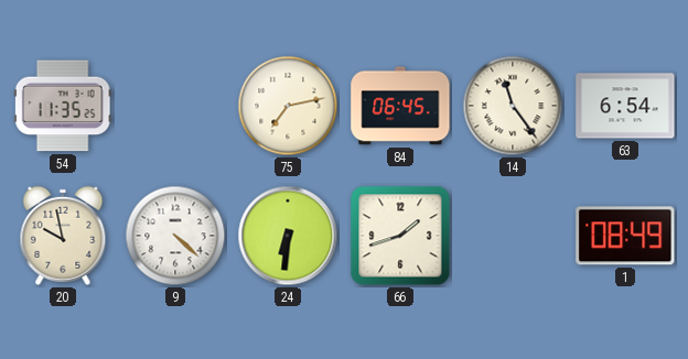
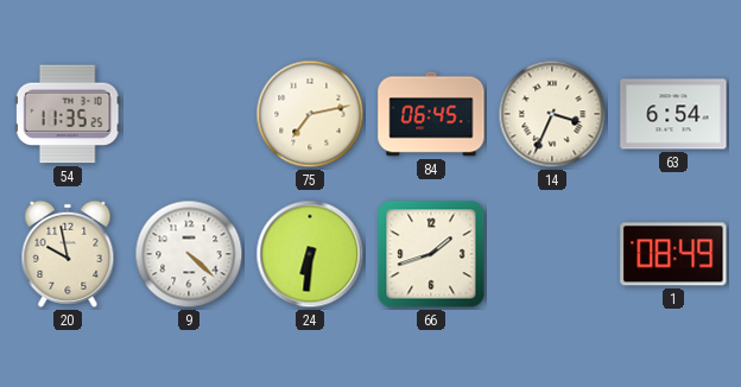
14: 11:24 -> 3:34
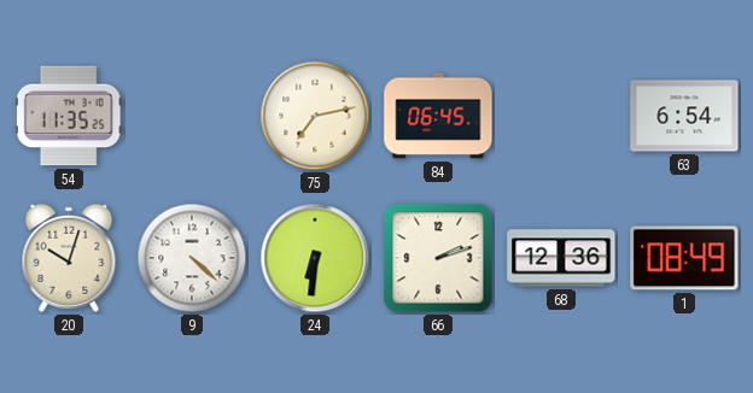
14: 3:34 -> none
20: 9:58 -> 10:03
66: 1:42 -> 2:12
68: none -> 12:36
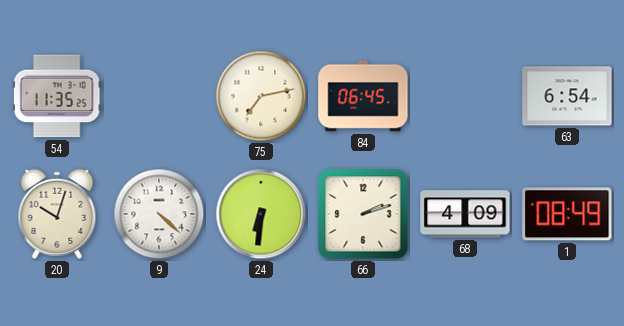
68: 12:36 -> 4:09
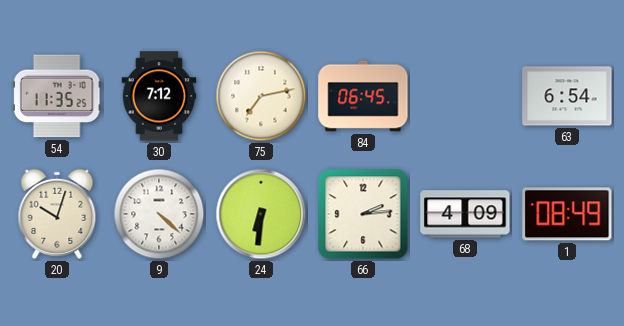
30: none -> 7:12
66: 2:12 -> 2:14
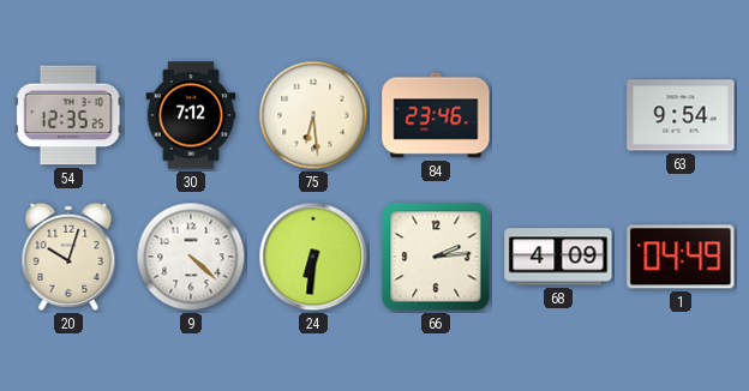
54: 11:35 -> 12:35
75: 7:13 -> 6:29
84: 06:45 -> 23:46
63: 6:54 -> 9:54
1: 08:49 -> 04:49
